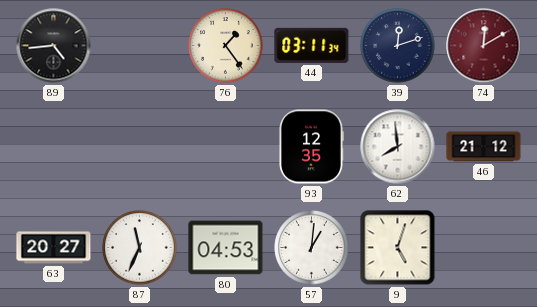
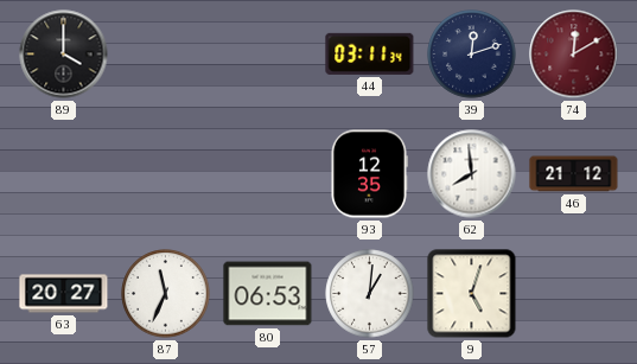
89: 4:44 -> 4:00
76: 1:24 -> none
80: 04:53 -> 06:53
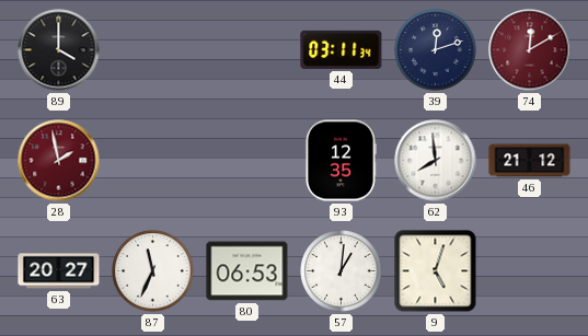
28: none -> 1:58
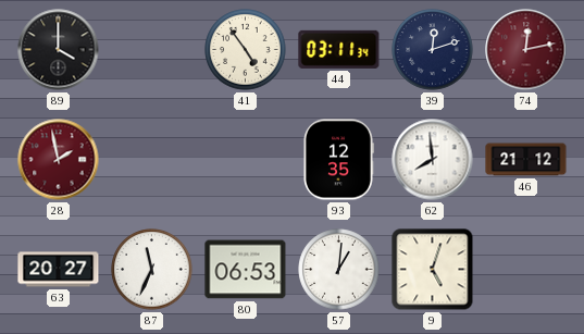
41: none -> 4:54
74: 12:10 -> 12:13
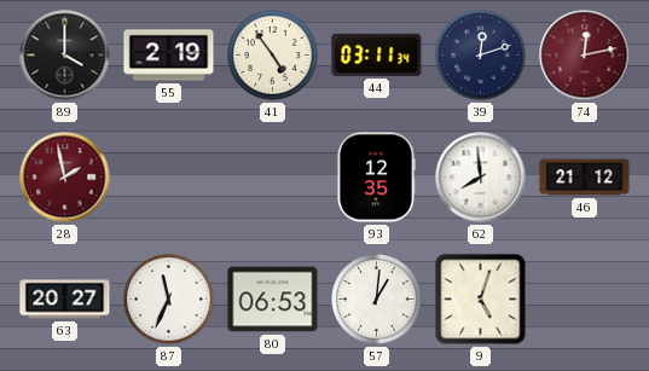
55: none -> 2:19
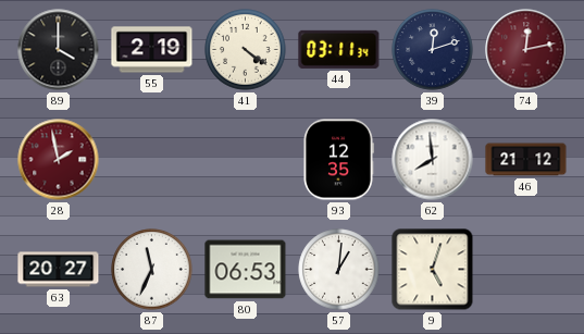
41: 4:54 -> 4:21
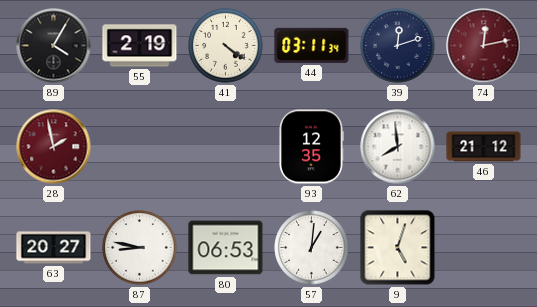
89: 4:00 -> 4:05
87: 11:34 -> 8:47
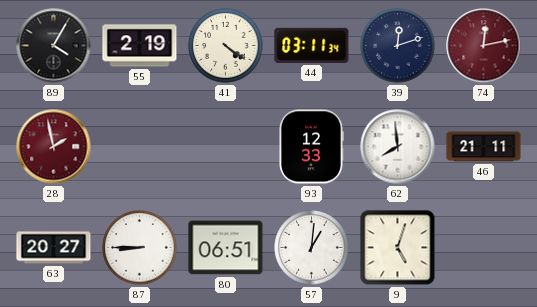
93: 12:35 -> 12:33
46: 21:12 -> 21:11
87: 8:47 -> 8:45
80: 06:53 -> 06:51
